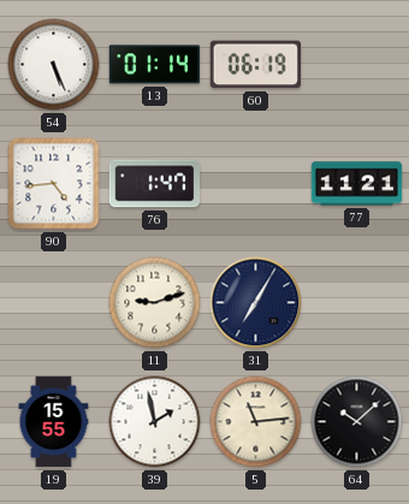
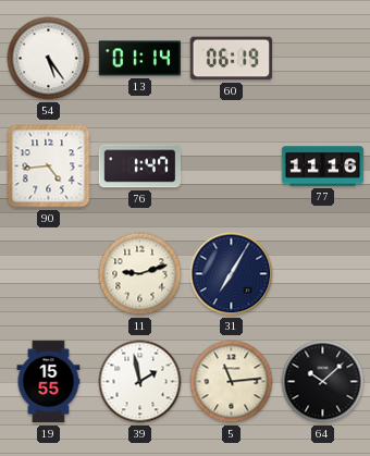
54: 5:26 -> 5:24
77: 11:21 -> 11:16
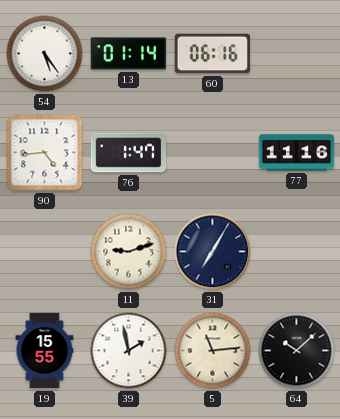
60: 06:19 -> 06:16
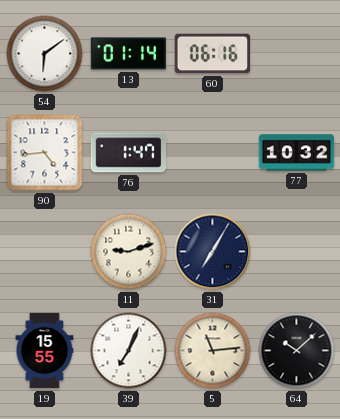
54: 5:24 -> 6:09
77: 11:16 -> 10:32
39: 1:58 -> 7:04
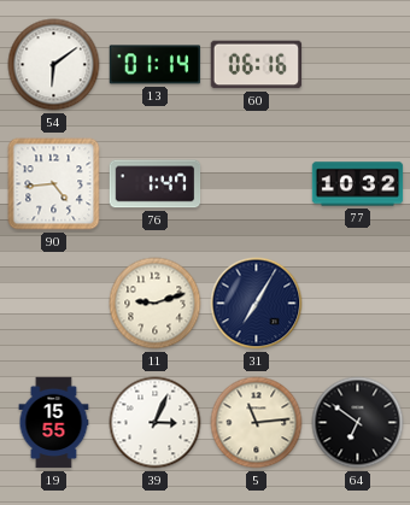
39: 7:04 -> 3:04
64: 10:08 -> 6:51
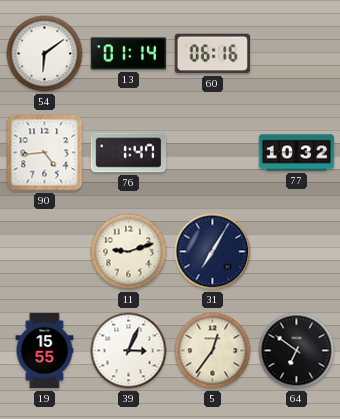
5: 11:14 -> 12:36
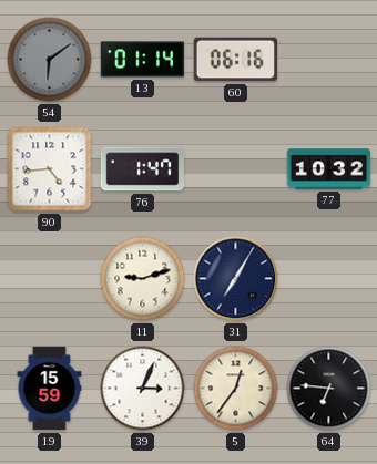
54 dial: white -> grey
19: 15:55 -> 15:59
64: 6:51 -> 6:46
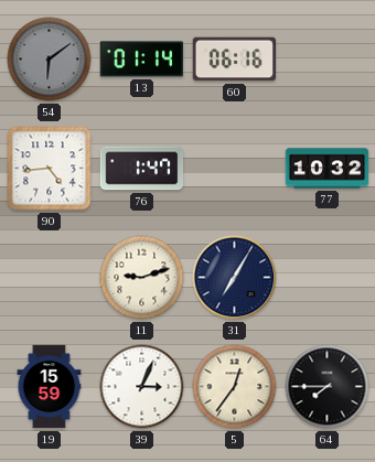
64: 6:46 -> 7:45
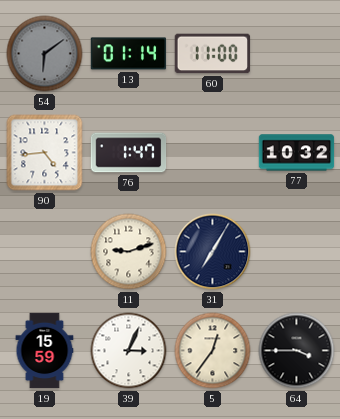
60: 06:16 -> 11:00
64: 7:45 -> 3:45
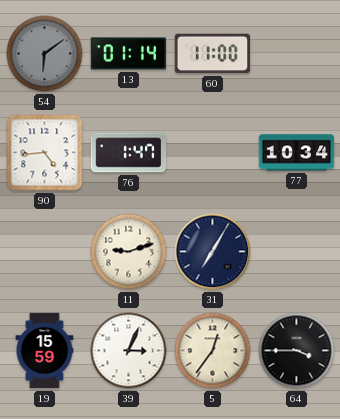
77: 10:32 -> 10:34
